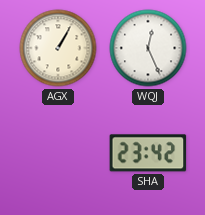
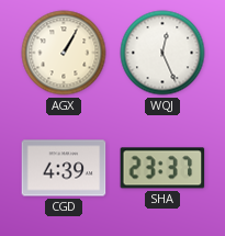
CGD: none -> 4:39
SHA: 23:42 -> 23:37
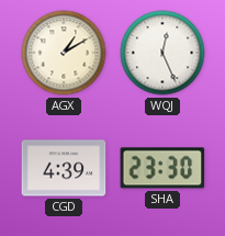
AGX: 1:05 -> 1:10
SHA: 23:37 -> 23:30
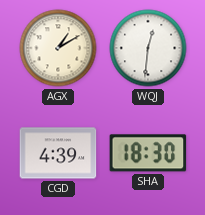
WQJ: 12:26 -> 12:31
SHA: 23:30 -> 18:30
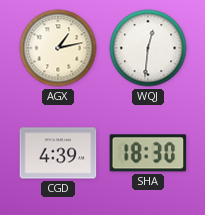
AGX: 1:10 -> 1:13
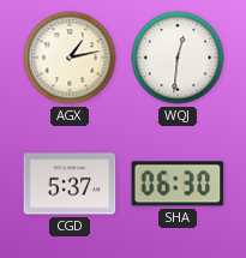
CGD: 4:39 -> 5:37
SHA: 18:30 -> 06:30
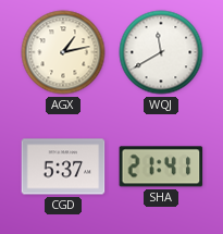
WQJ: 12:31 -> 11:40
SHA: 06:30 -> 21:41
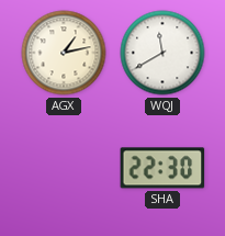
CGD: 5:37 -> none
SHA: 21:41 -> 22:30
